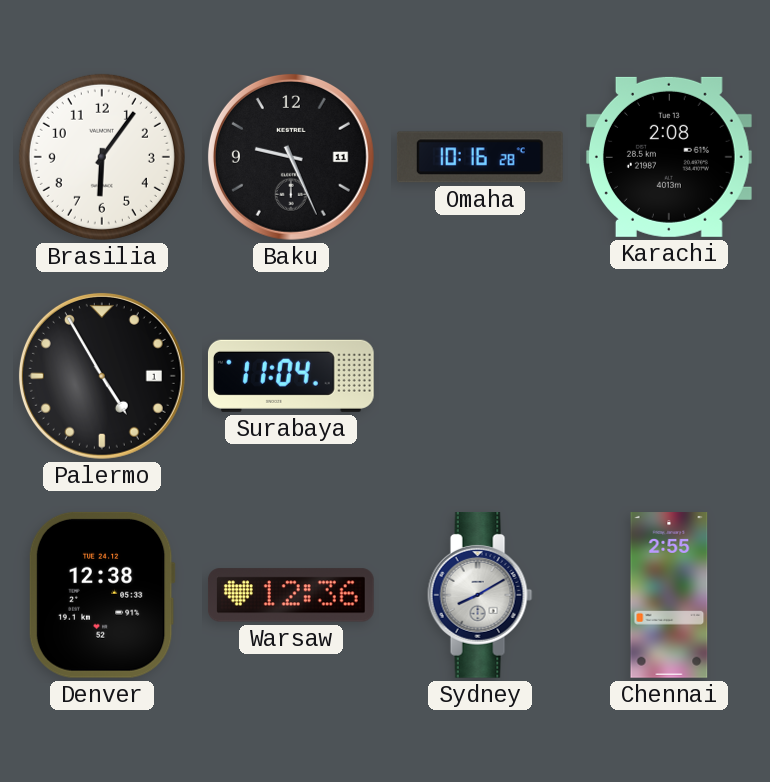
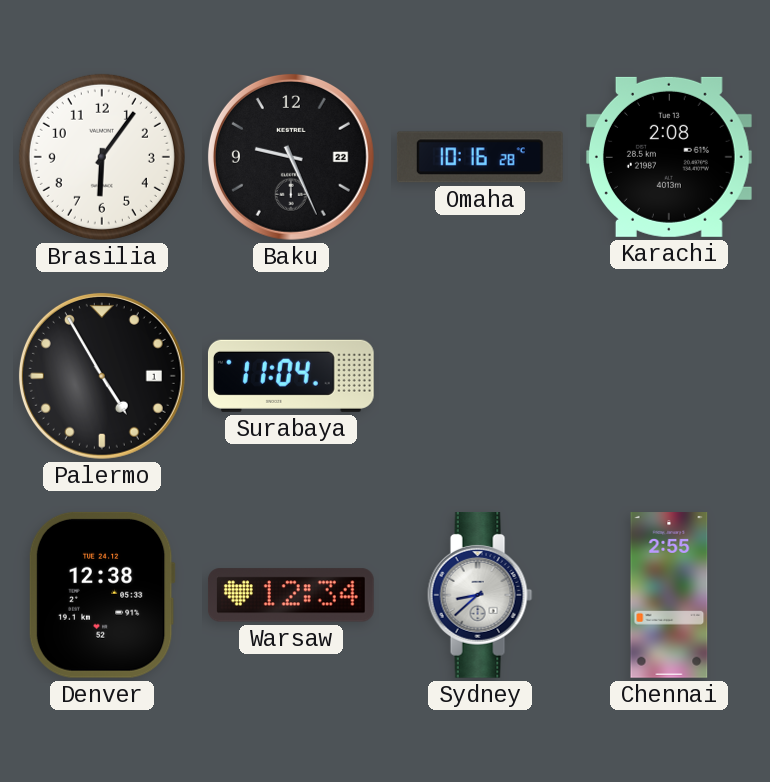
Baku date: 11 -> 22
Warsaw: 12:36 -> 12:34
Sydney: 8:10 -> 8:38
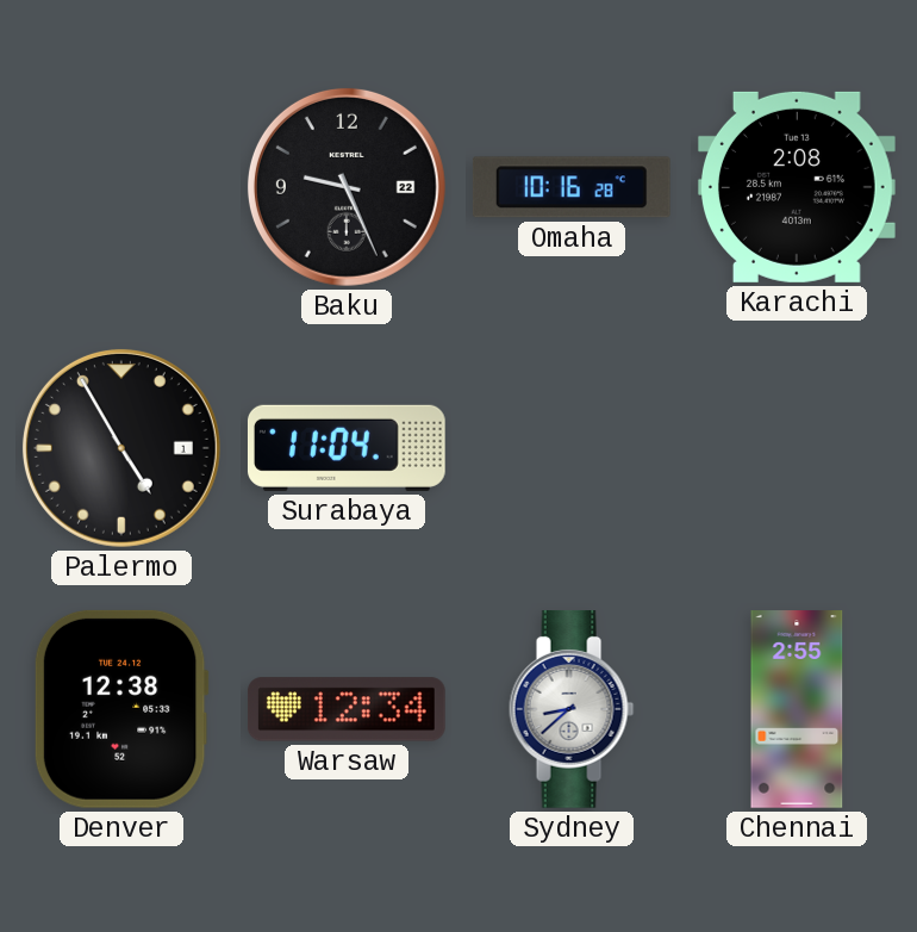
Brasilia: 6:06 -> none
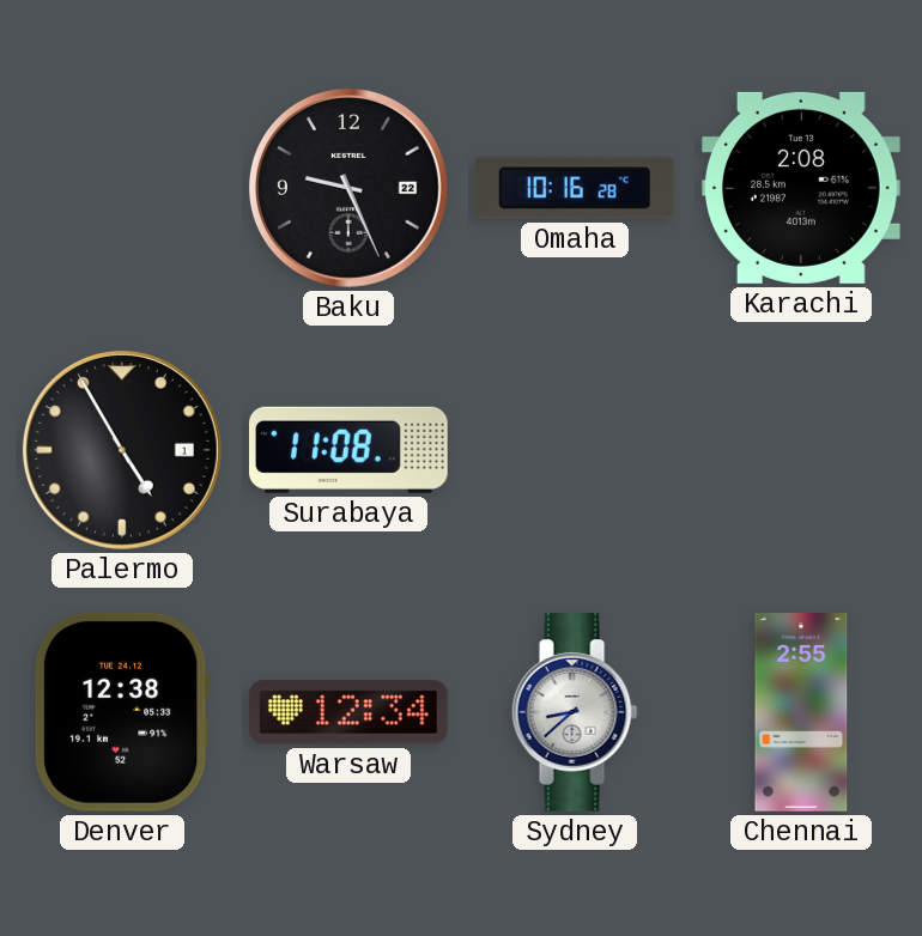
Surabaya: 11:04 -> 11:08
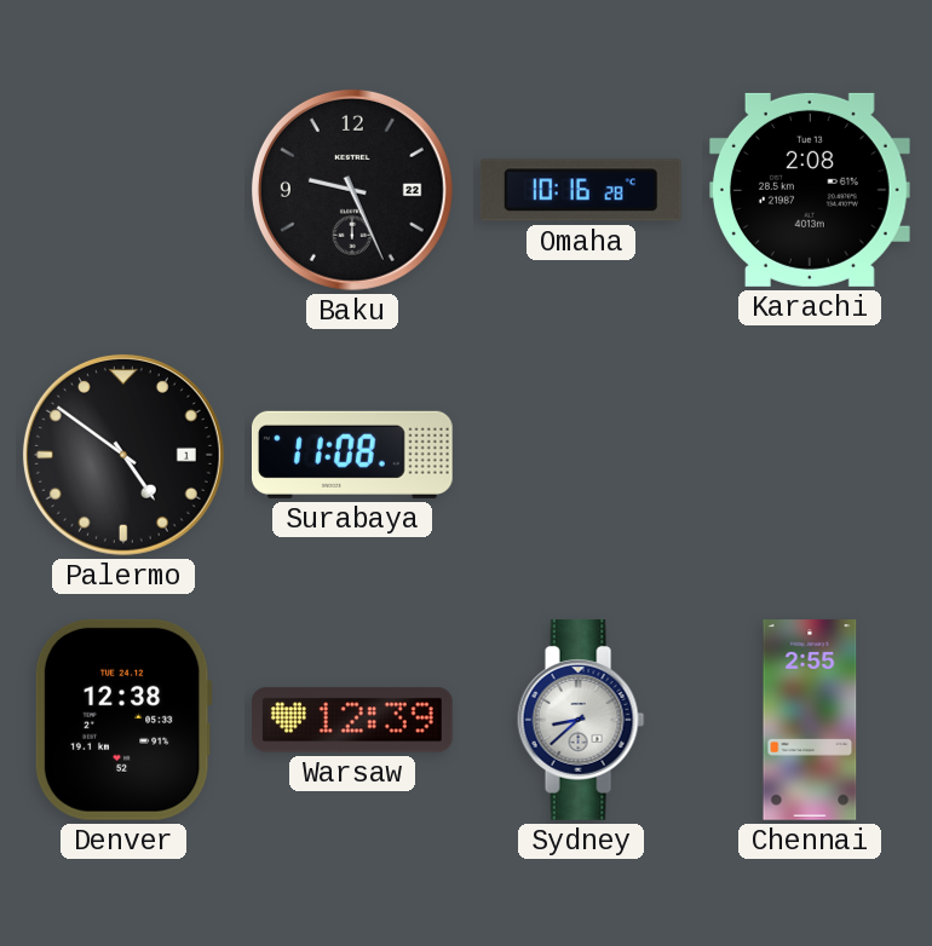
Palermo: 4:55 -> 4:51
Warsaw: 12:34 -> 12:39
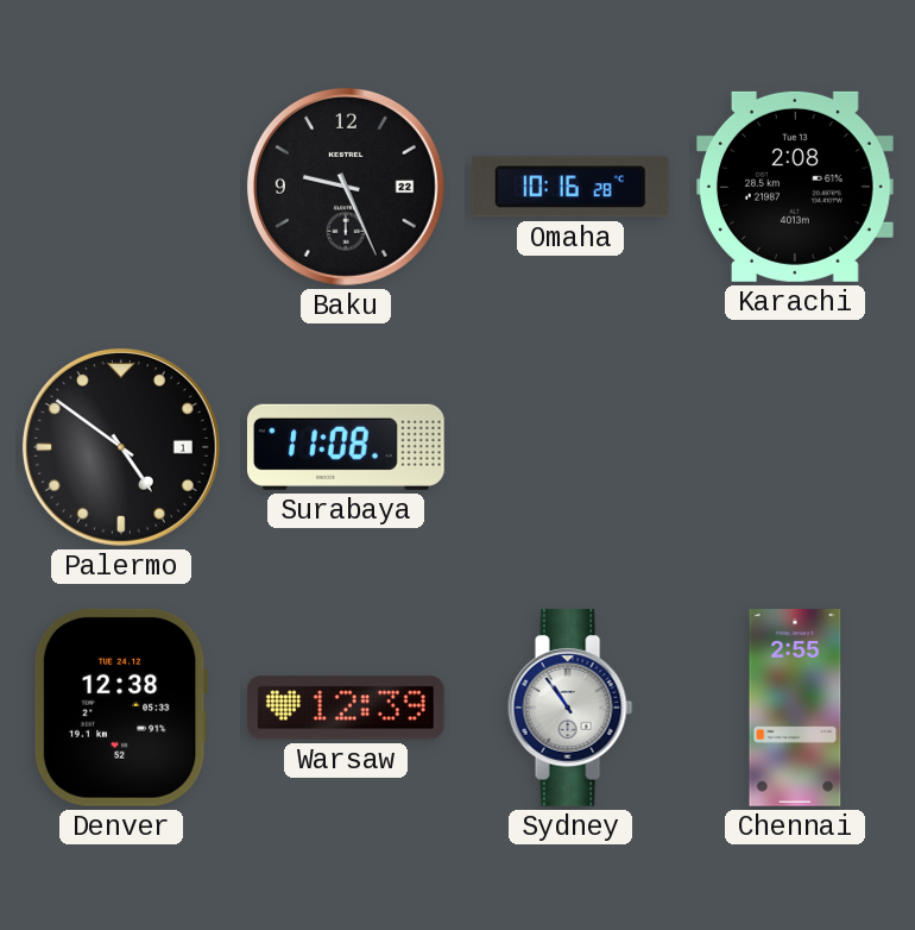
Sydney: 8:38 -> 10:54
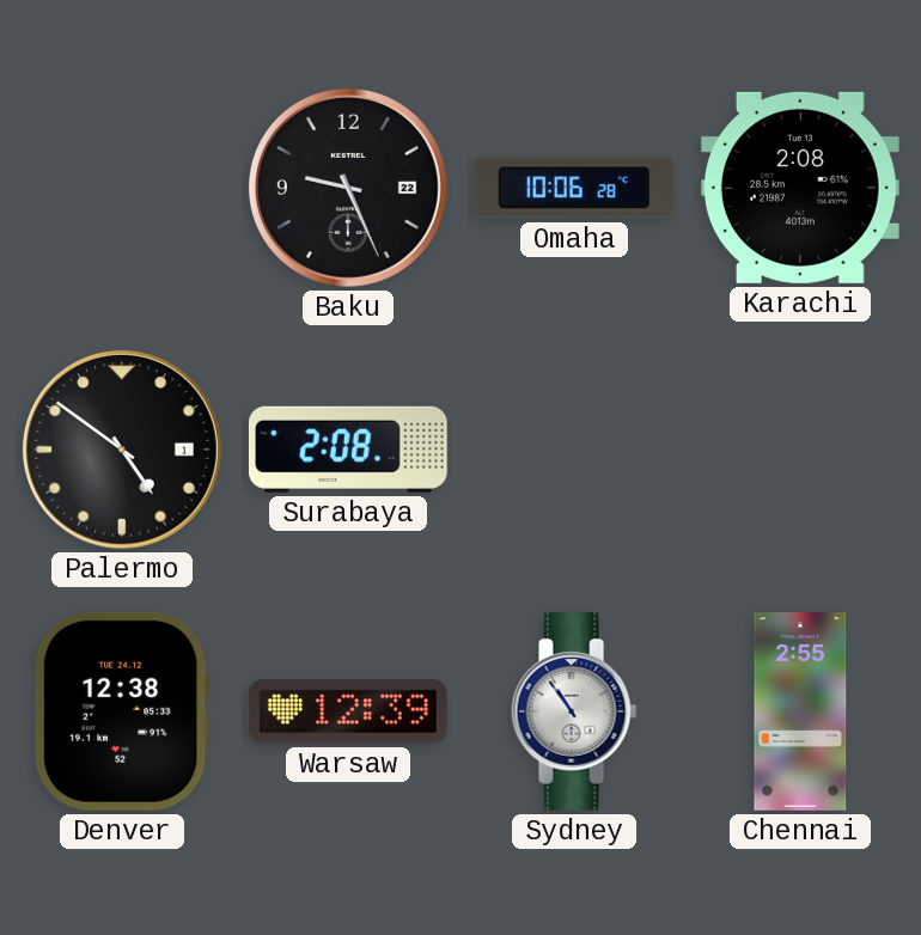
Omaha: 10:16 -> 10:06
Surabaya: 11:08 -> 2:08
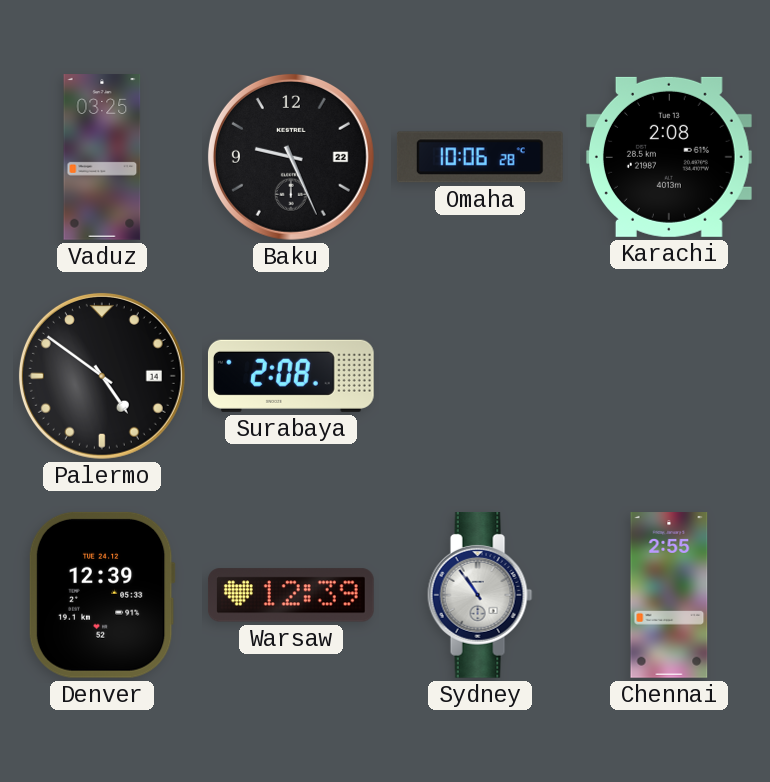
Vaduz: none -> 03:25
Palermo date: 1 -> 14
Denver: 12:38 -> 12:39
